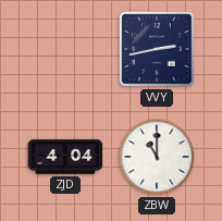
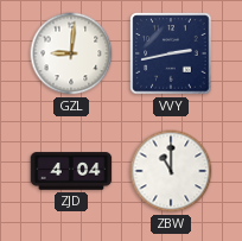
GZL: none -> 9:01
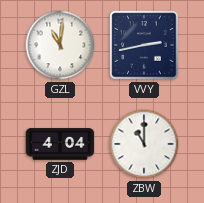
GZL: 9:01 -> 11:01
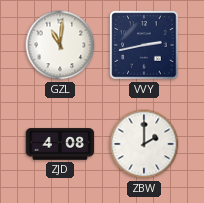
ZJD: 4:04 -> 4:08
ZBW: 11:00 -> 2:00
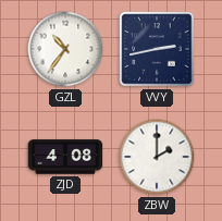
GZL: 11:01 -> 10:36
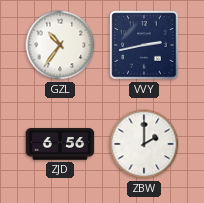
ZJD: 4:08 -> 6:56
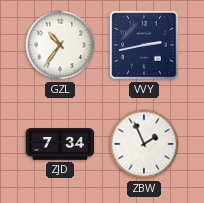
ZJD: 6:56 -> 7:34
ZBW: 2:00 -> 1:56
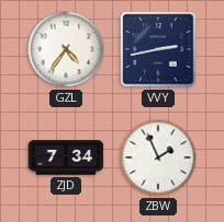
GZL: 10:36 -> 4:36
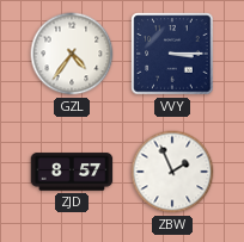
VVY: 2:43 -> 3:15
ZJD: 7:34 -> 8:57
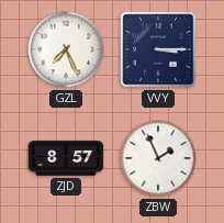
GZL: 4:36 -> 7:26
